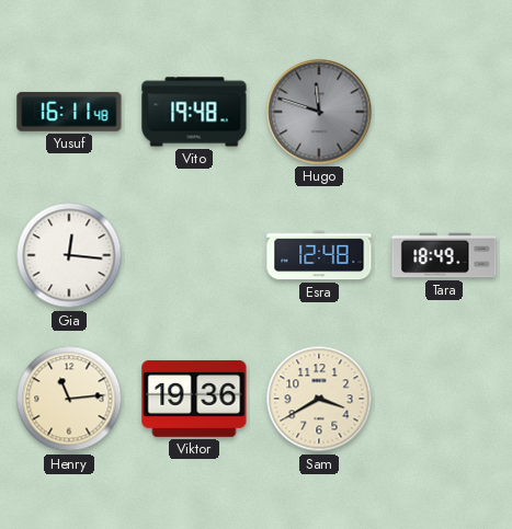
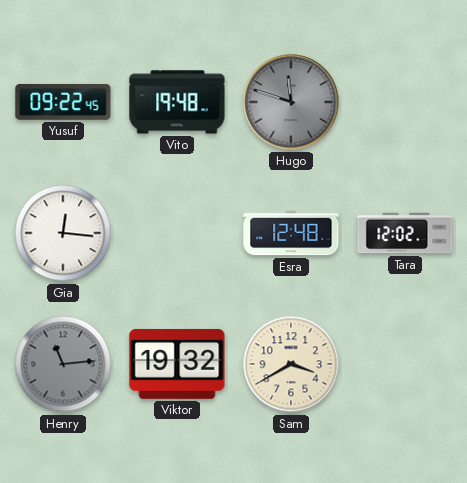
Yusuf: 16:11 -> 09:22
Tara: 18:49 -> 12:02
Henry dial: cream -> grey
Viktor: 19:36 -> 19:32
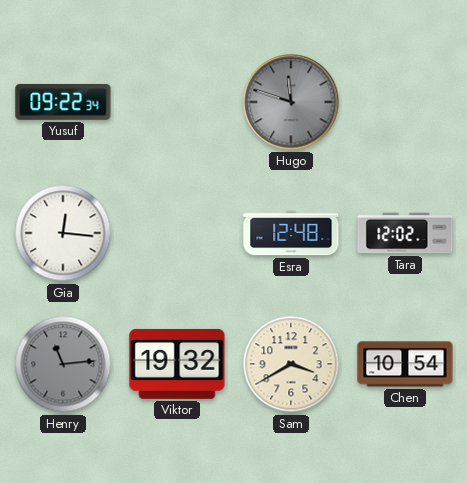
Yusuf: 09:22:45 -> 09:22:34
Vito: 19:48 -> none
Chen: none -> 10:54
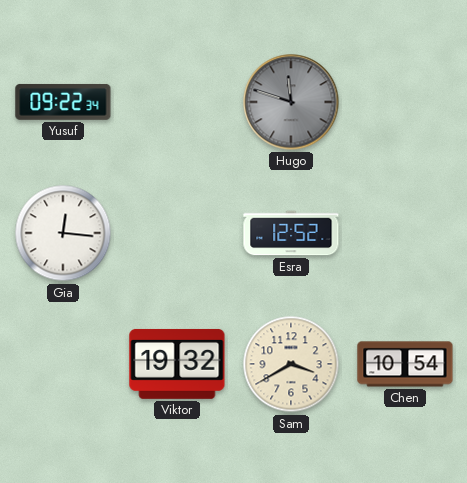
Esra: 12:48 -> 12:52
Tara: 12:02 -> none
Henry: 11:14 -> none
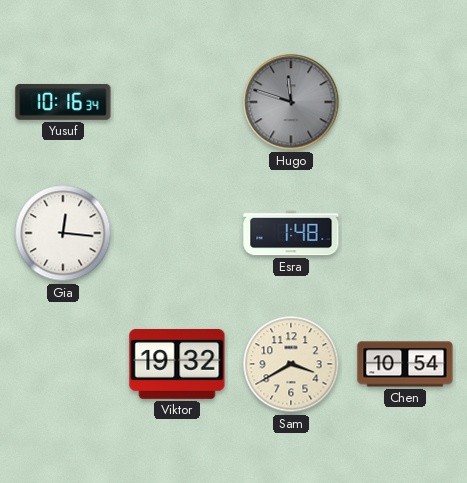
Yusuf: 09:22 -> 10:16
Esra: 12:52 -> 1:48
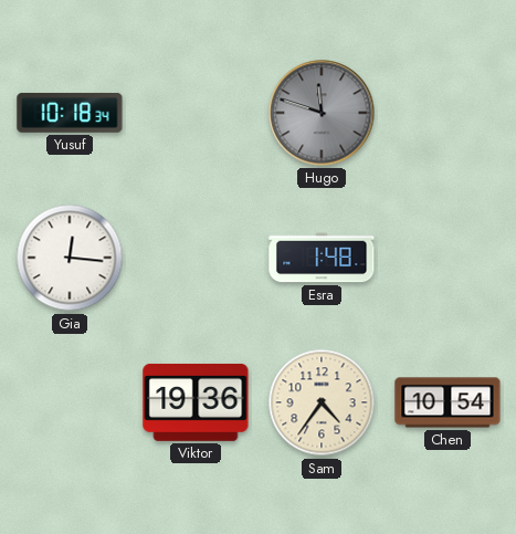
Yusuf: 10:16 -> 10:18
Viktor: 19:32 -> 19:36
Sam: 3:40 -> 4:36
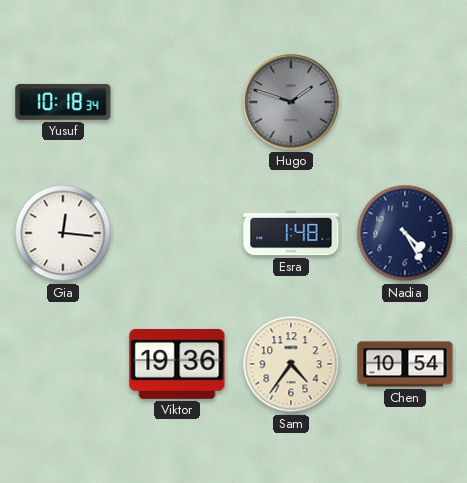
Hugo: 11:48 -> 1:48
Nadia: none -> 4:25
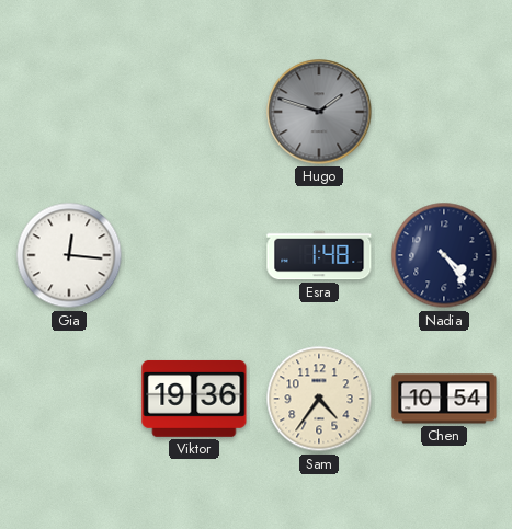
Yusuf: 10:18 -> none
Nadia: 4:25 -> 4:24
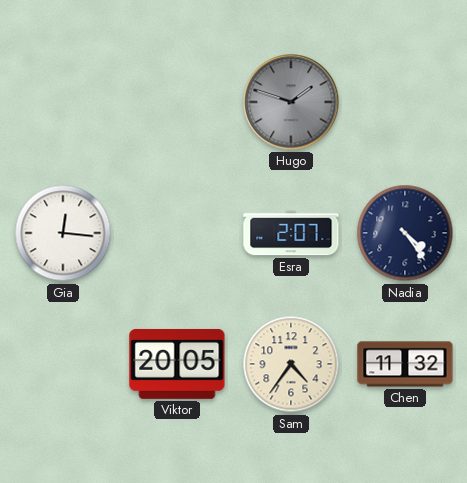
Esra: 1:48 -> 2:07
Viktor: 19:36 -> 20:05
Chen: 10:54 -> 11:32
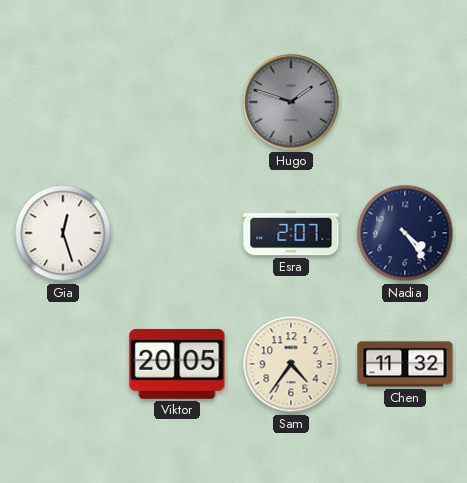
Gia: 12:16 -> 12:27
